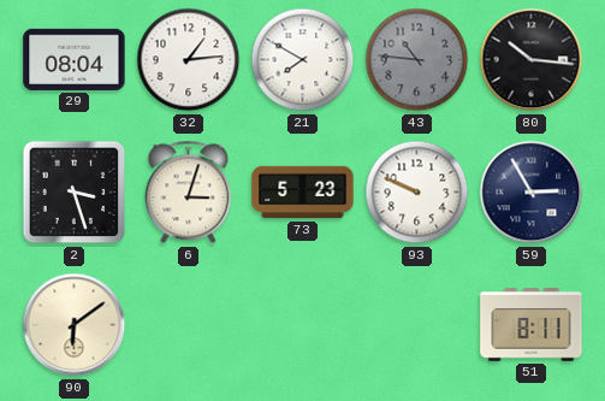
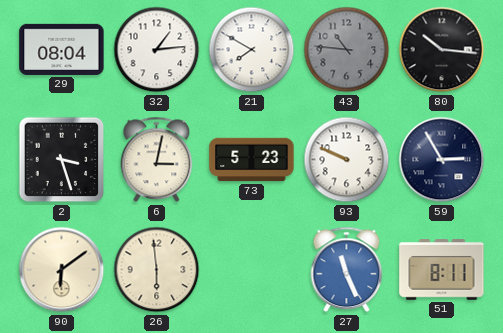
6: 3:03 -> 3:02
26: none -> 5:59
27: none -> 11:26
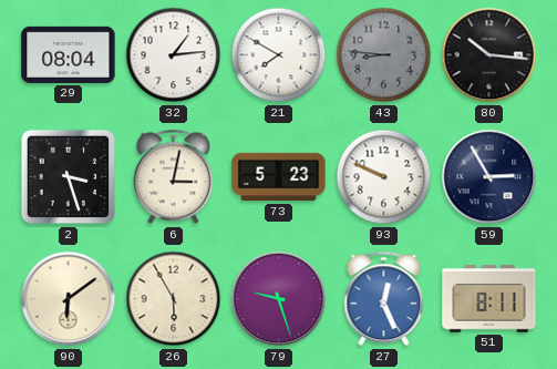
43: 10:46 -> 8:46
26: 5:59 -> 5:55
79: none -> 9:27
27: 11:26 -> 12:26
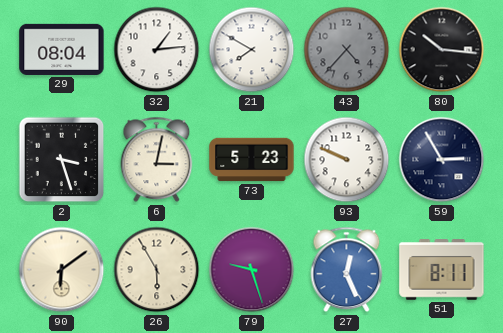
43: 8:46 -> 4:37
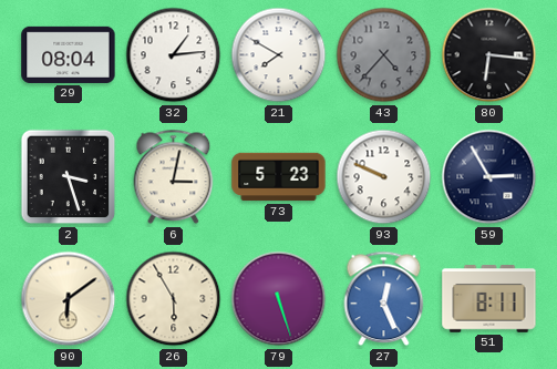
80: 10:16 -> 6:16
79: 9:27 -> 5:27
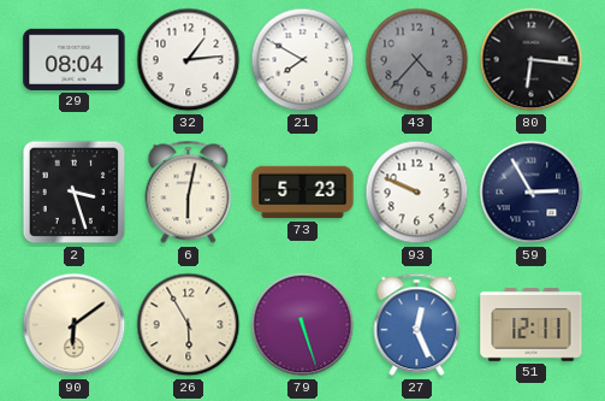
6: 3:02 -> 6:02
51: 8:11 -> 12:11
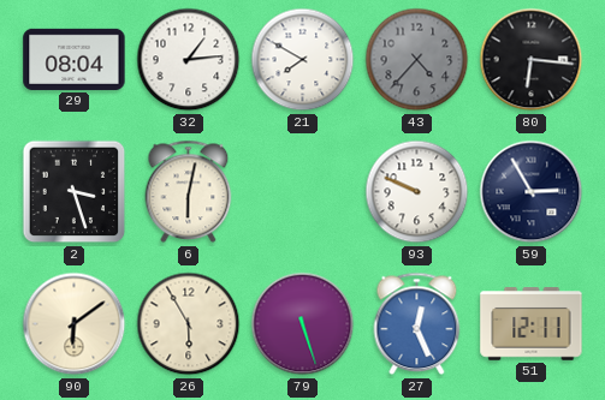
73: 5:23 -> none
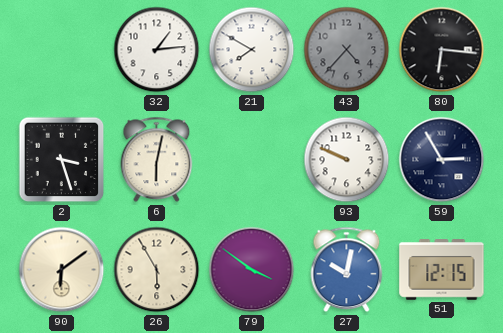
29: 08:04 -> none
79: 5:27 -> 3:51
27: 12:26 -> 10:02
51: 12:11 -> 12:15
